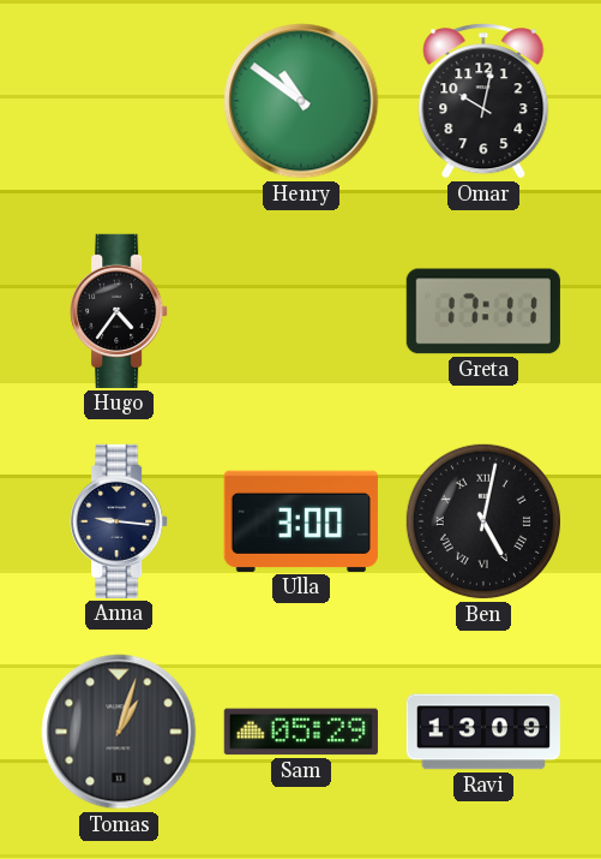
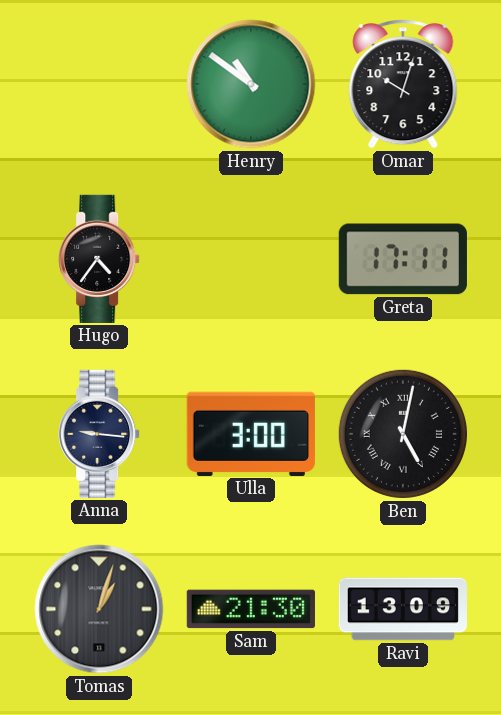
Omar: 10:02 -> 10:03
Sam: 05:29 -> 21:30
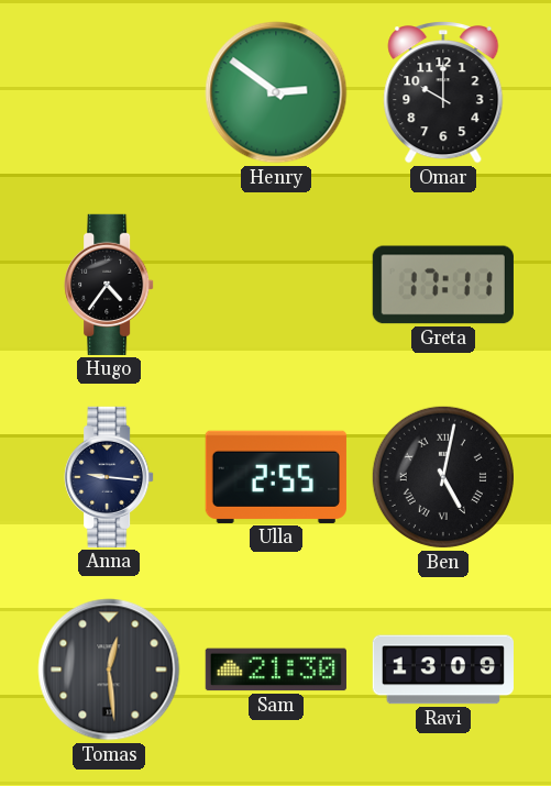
Henry: 10:51 -> 2:51
Omar: 10:03 -> 10:00
Ulla: 3:00 -> 2:55
Tomas: 1:03 -> 12:29
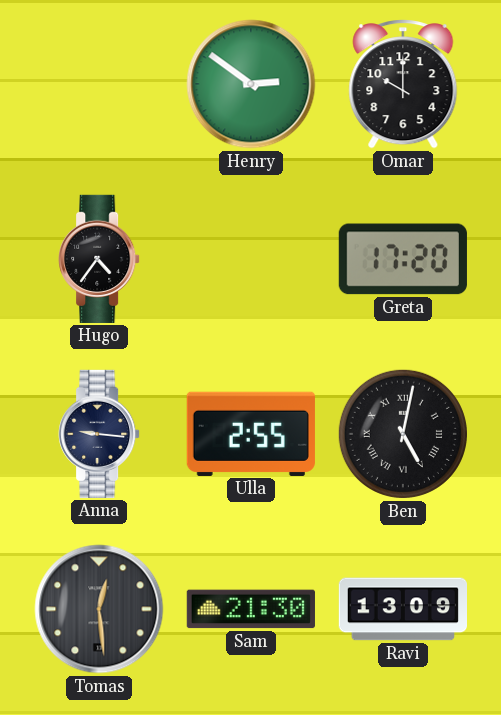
Greta: 17:11 -> 17:20
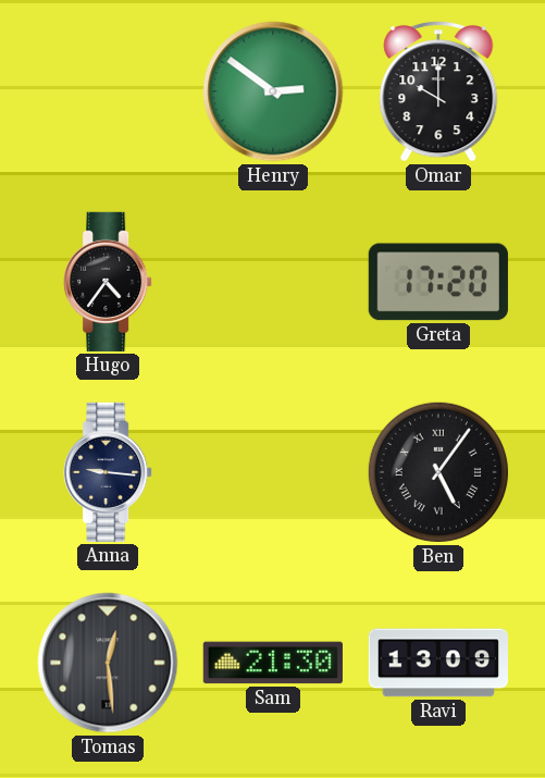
Ulla: 2:55 -> none
Ben: 5:02 -> 5:06
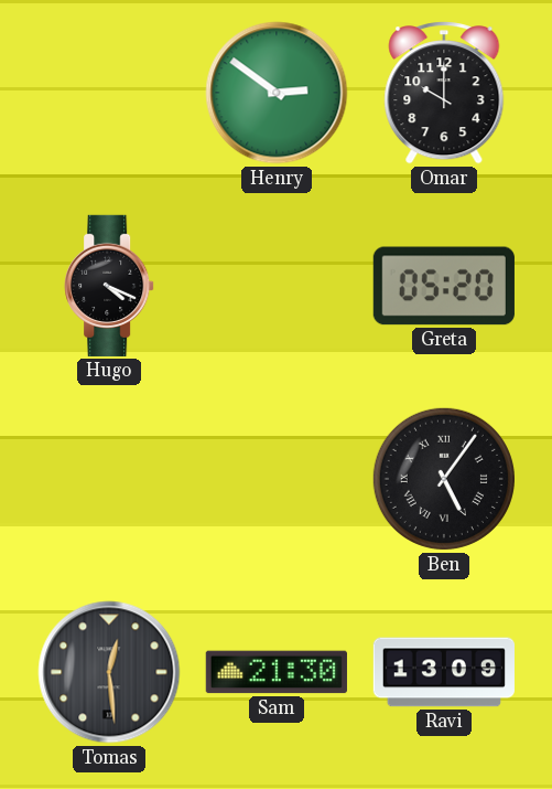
Hugo: 4:36 -> 4:19
Greta: 17:20 -> 05:20
Anna: 9:16 -> none
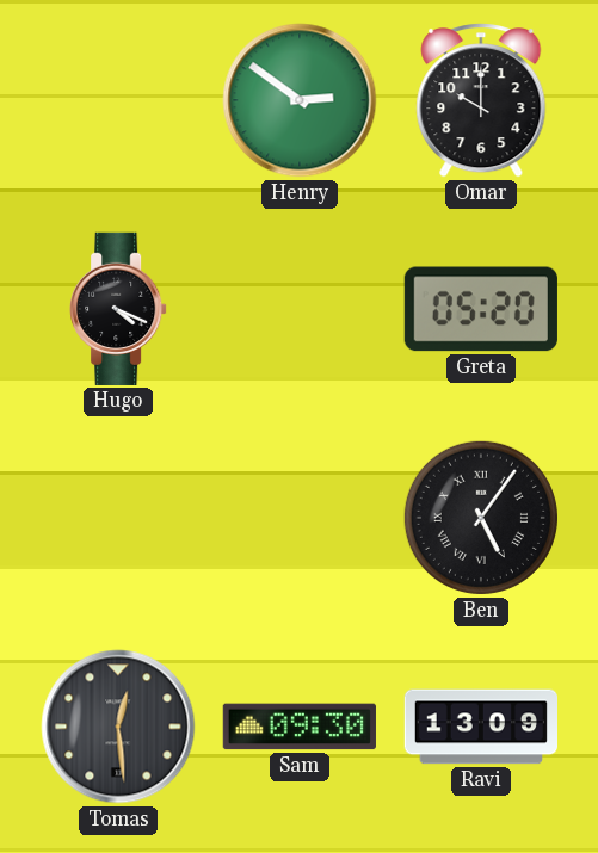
Sam: 21:30 -> 09:30
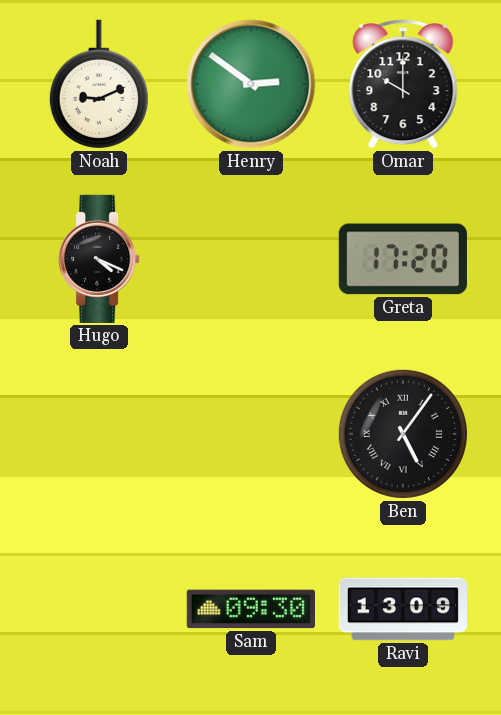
Noah: none -> 9:11
Greta: 05:20 -> 17:20
Tomas: 12:29 -> none
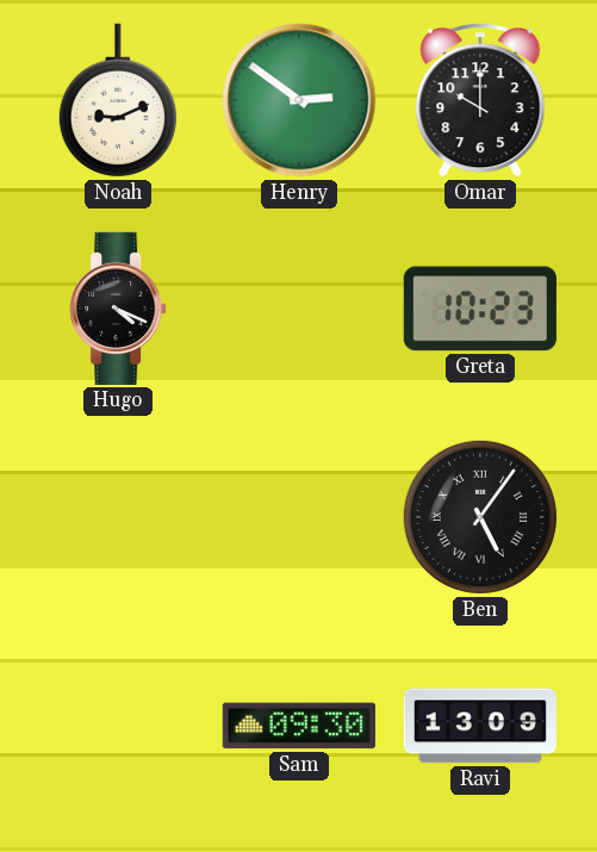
Greta: 17:20 -> 10:23
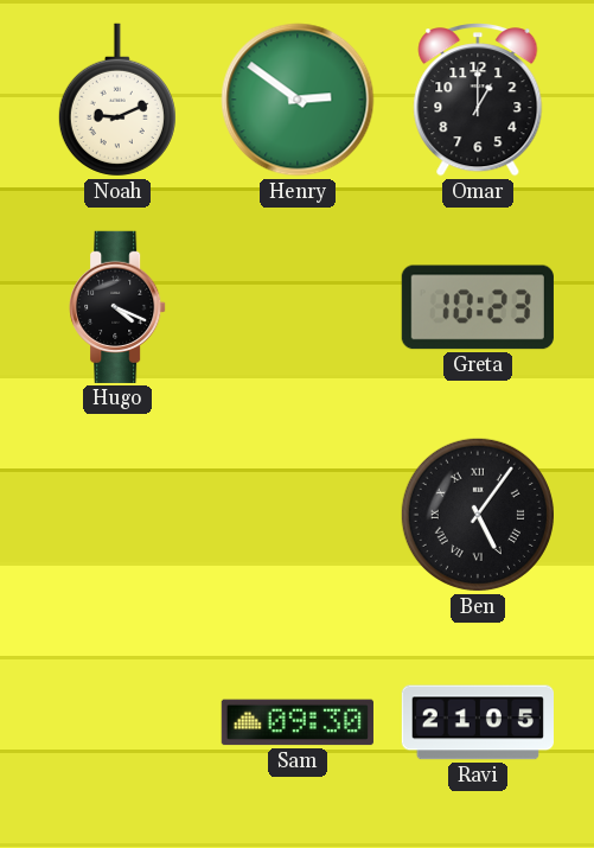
Omar: 10:00 -> 1:00
Ravi: 13:09 -> 21:05
